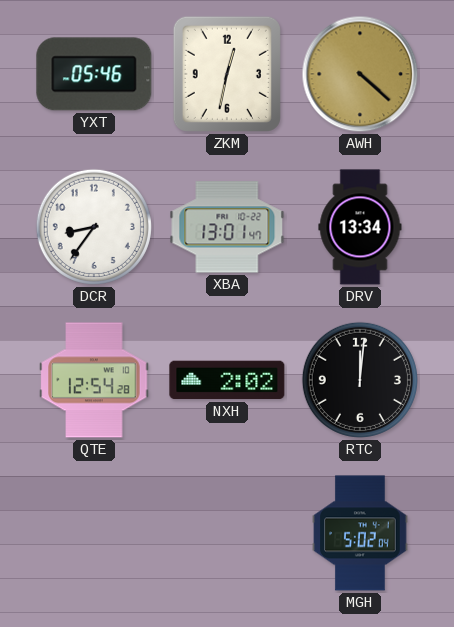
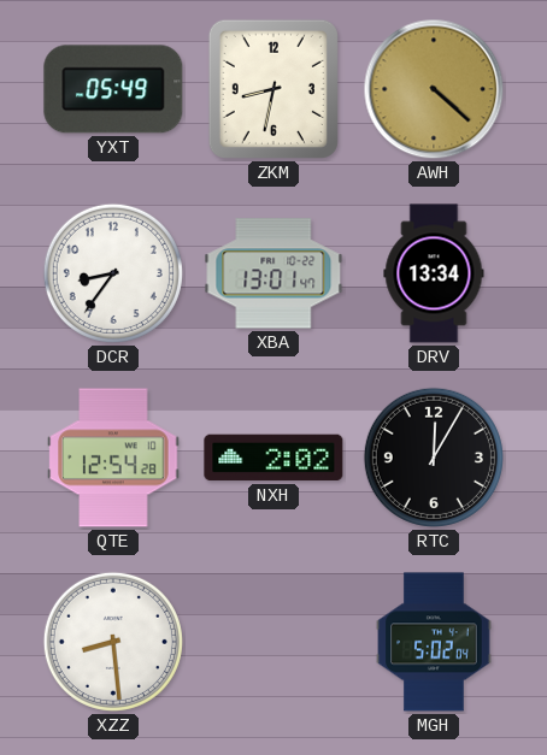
YXT: 05:46 -> 05:49
ZKM: 12:32 -> 8:32
RTC: 12:01 -> 12:05
XZZ: none -> 8:29
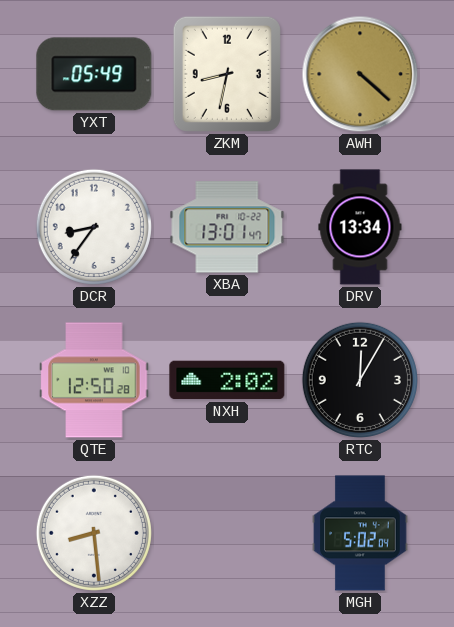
QTE: 12:54 -> 12:50
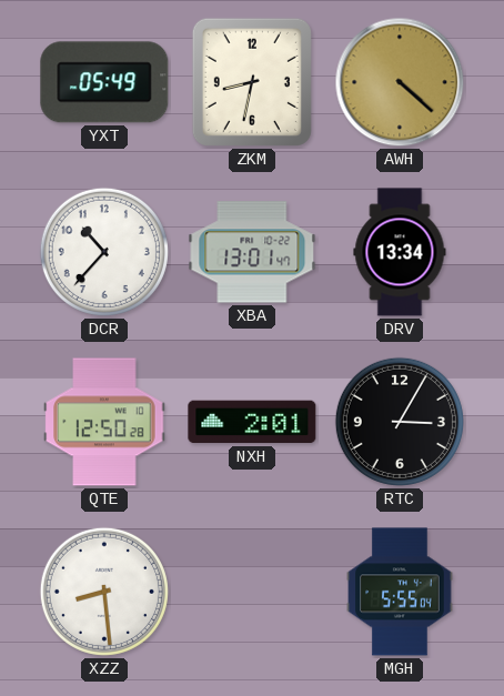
DCR: 8:36 -> 10:37
NXH: 2:02 -> 2:01
RTC: 12:05 -> 3:05
MGH: 5:02 -> 5:55
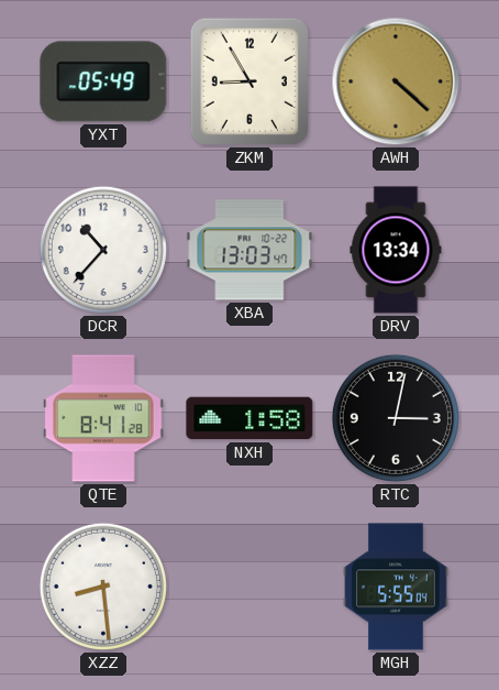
ZKM: 8:32 -> 8:55
XBA: 13:01 -> 13:03
QTE: 12:50 -> 8:41
NXH: 2:01 -> 1:58
RTC: 3:05 -> 3:02
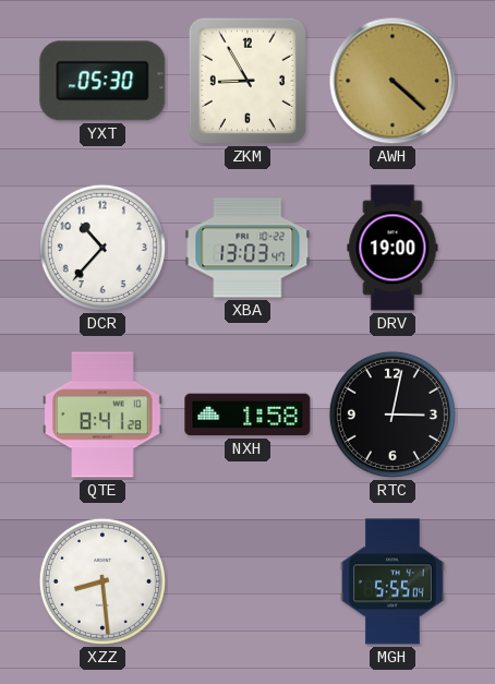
YXT: 05:49 -> 05:30
DRV: 13:34 -> 19:00
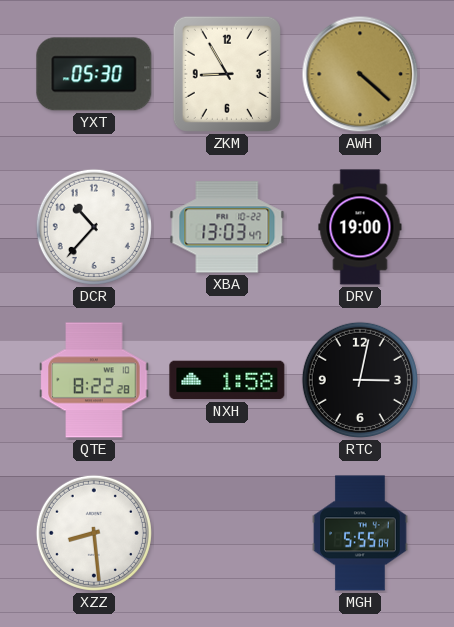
QTE: 8:41 -> 8:22
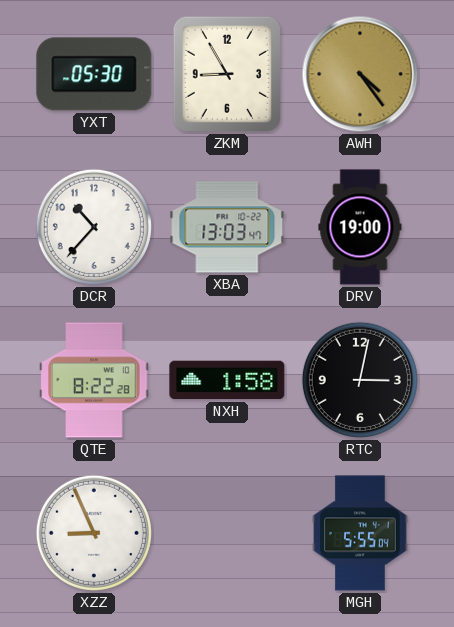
AWH: 4:22 -> 4:24
XZZ: 8:29 -> 8:56
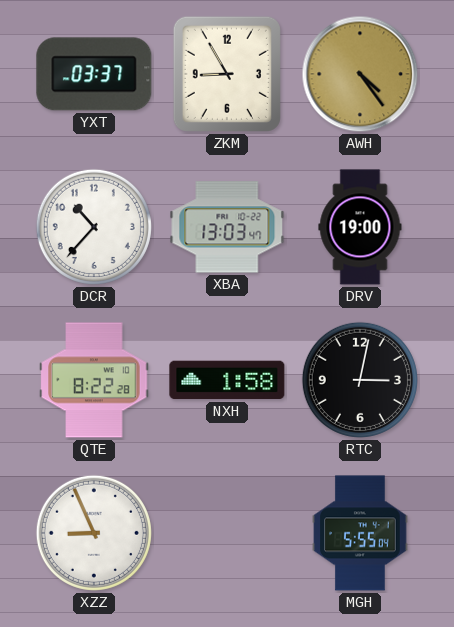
YXT: 05:30 -> 03:37
